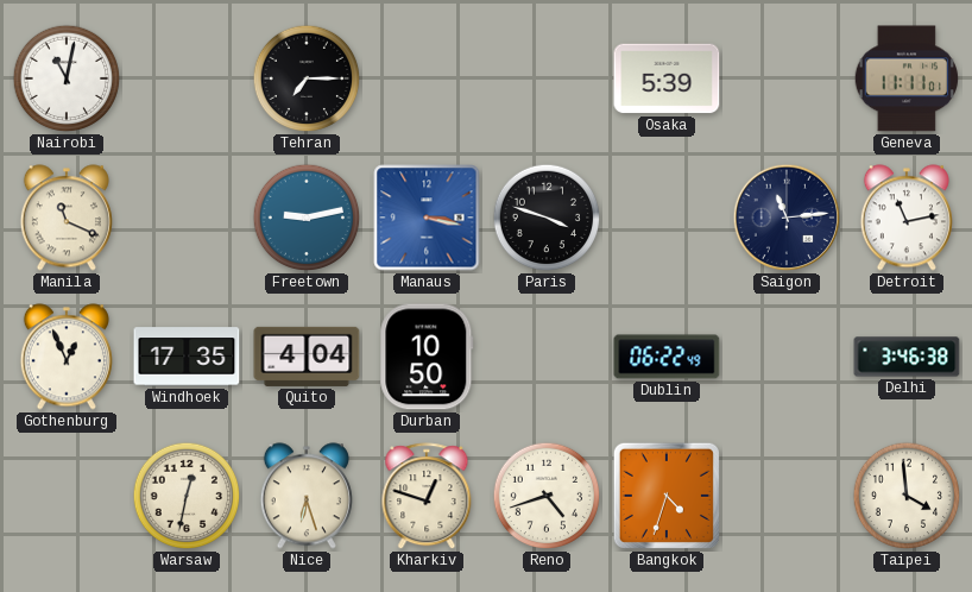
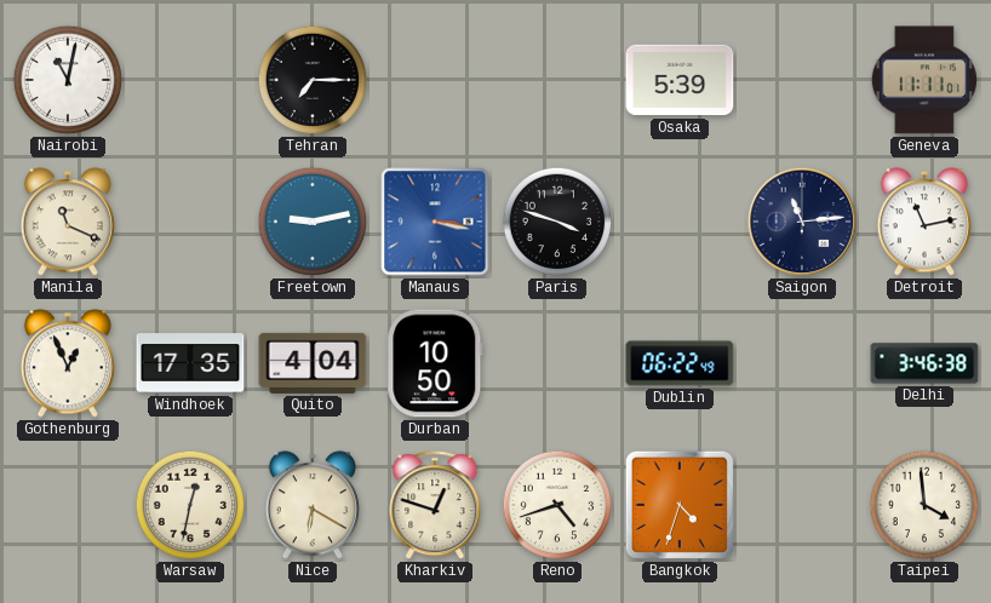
Nice: 6:27 -> 6:20
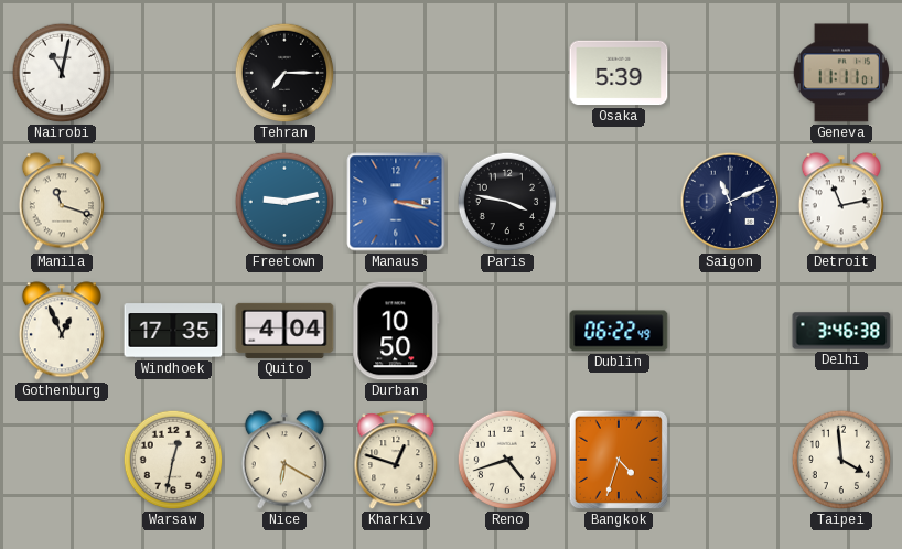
Manila: 11:19 -> 11:18
Paris: 3:48 -> 3:47
Saigon: 11:14 -> 11:11
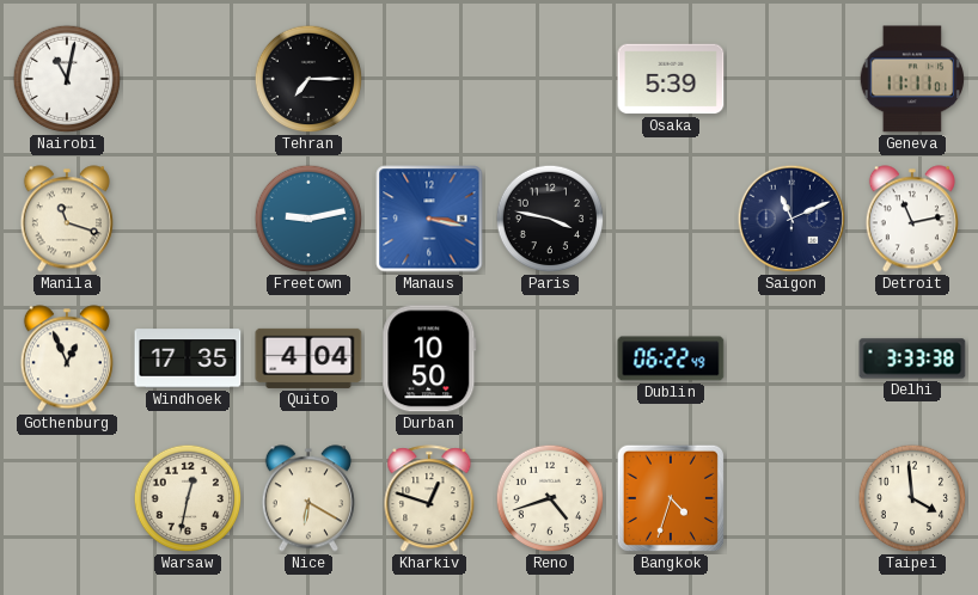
Delhi: 3:46 -> 3:33
